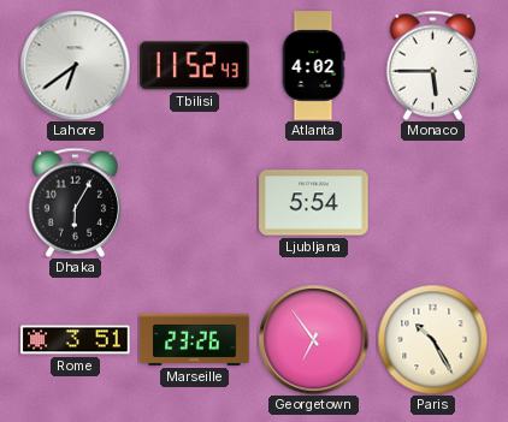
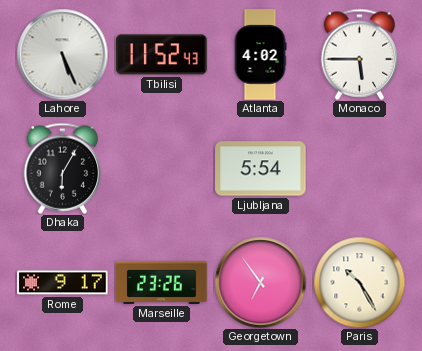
Lahore: 6:39 -> 5:26
Rome: 3:51 -> 9:17
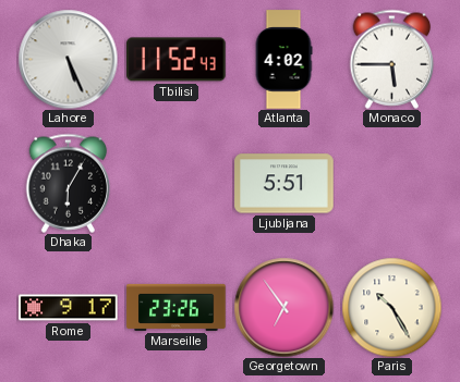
Ljubljana: 5:54 -> 5:51
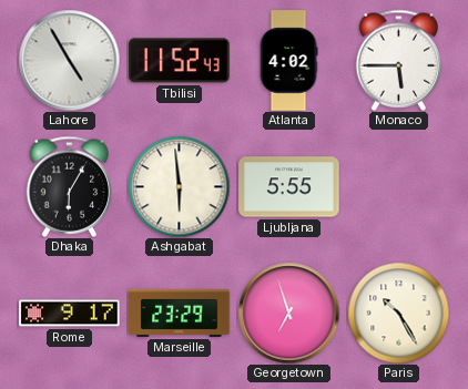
Lahore: 5:26 -> 4:55
Ashgabat: none -> 5:59
Ljubljana: 5:51 -> 5:55
Marseille: 23:26 -> 23:29
Georgetown: 6:54 -> 6:57
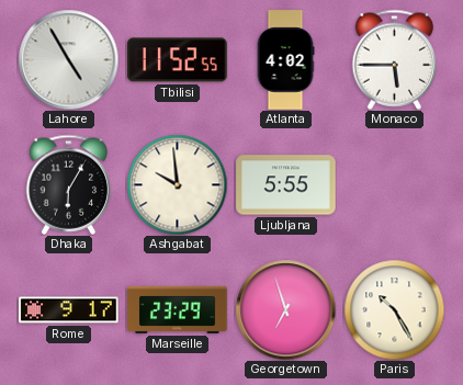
Tbilisi: 11:52:43 -> 11:52:55
Ashgabat: 5:59 -> 9:59
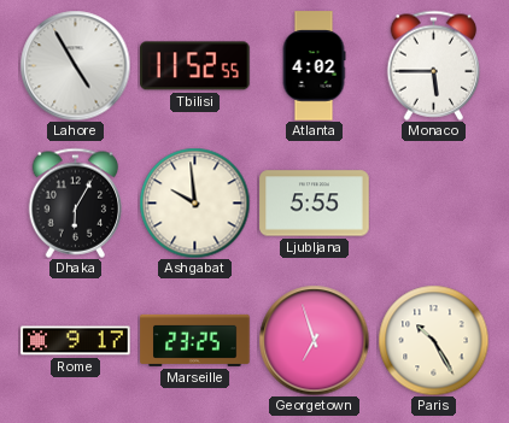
Marseille: 23:29 -> 23:25
